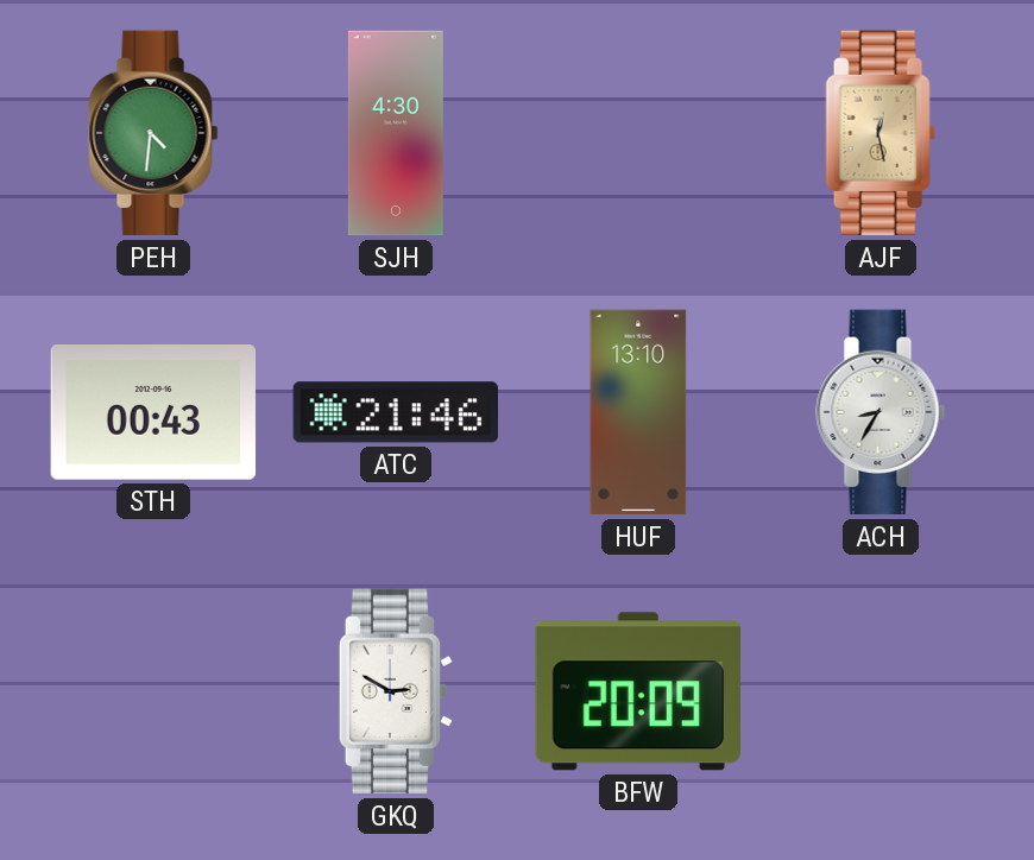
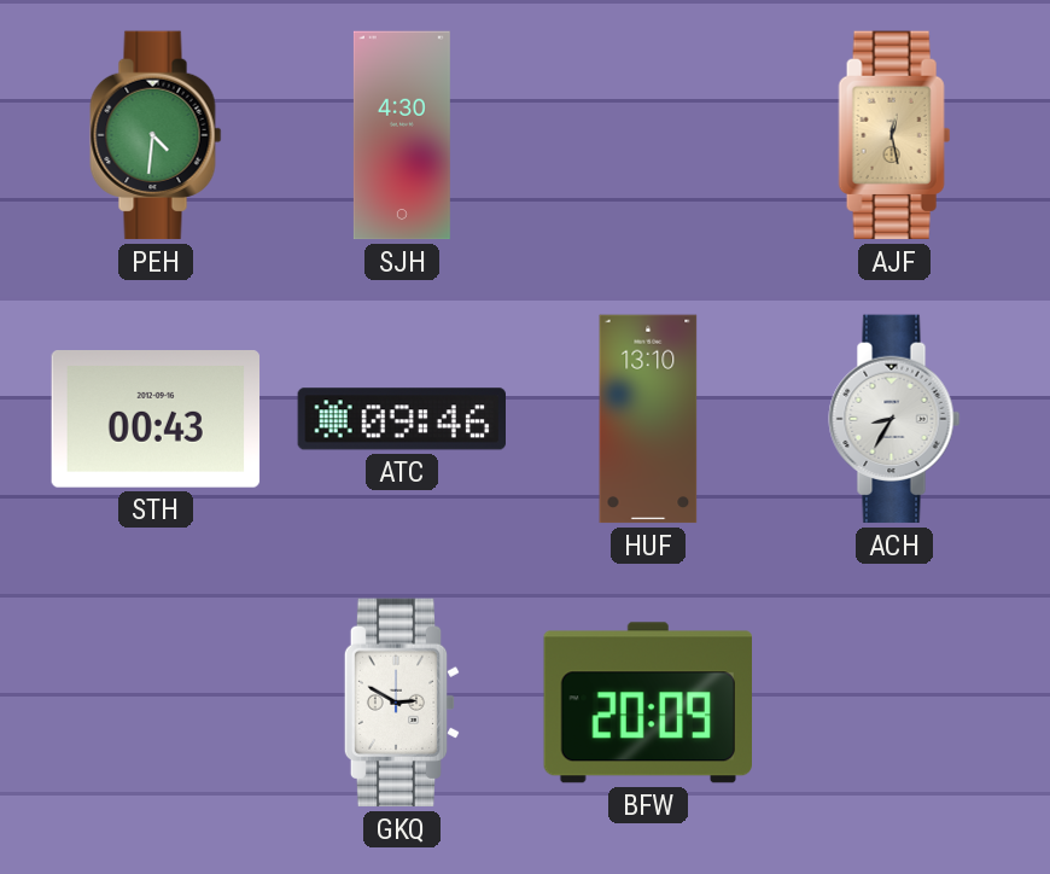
ATC: 21:46 -> 09:46
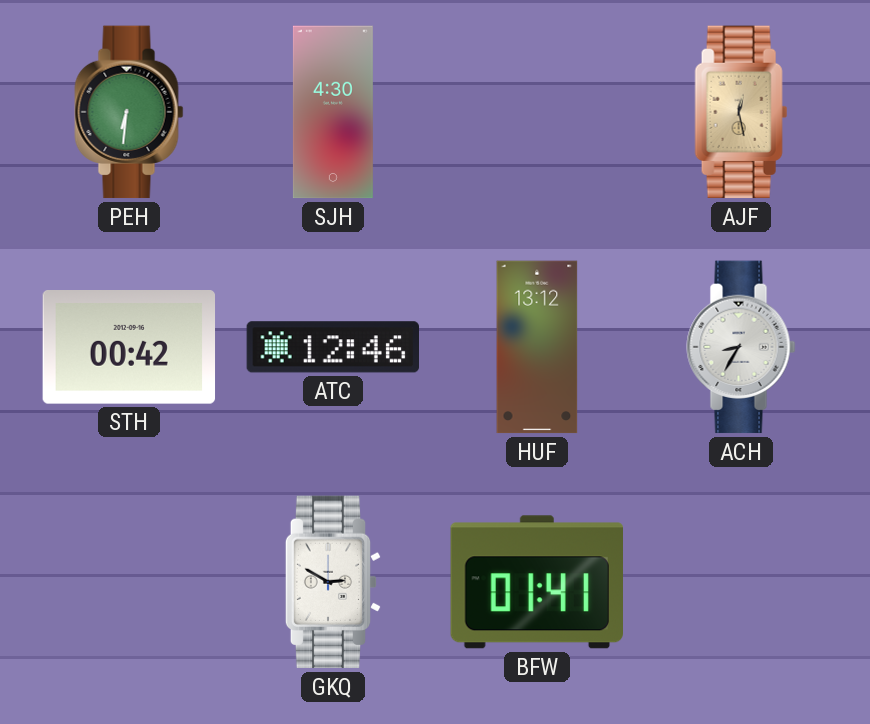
PEH: 4:31 -> 6:31
STH: 00:43 -> 00:42
ATC: 09:46 -> 12:46
HUF: 13:10 -> 13:12
BFW: 20:09 -> 01:41
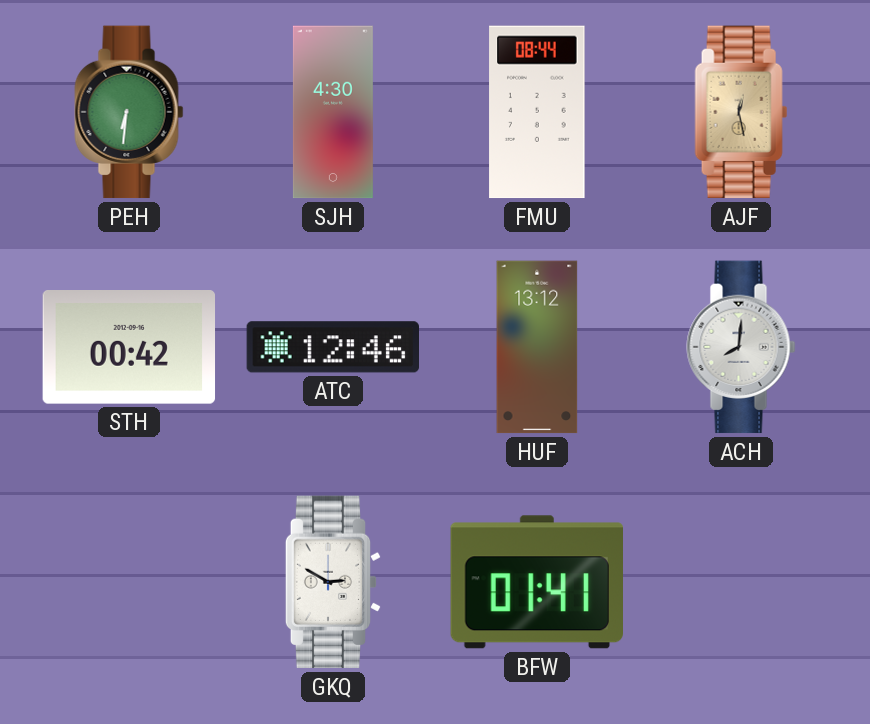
FMU: none -> 08:44
ACH: 8:35 -> 8:01
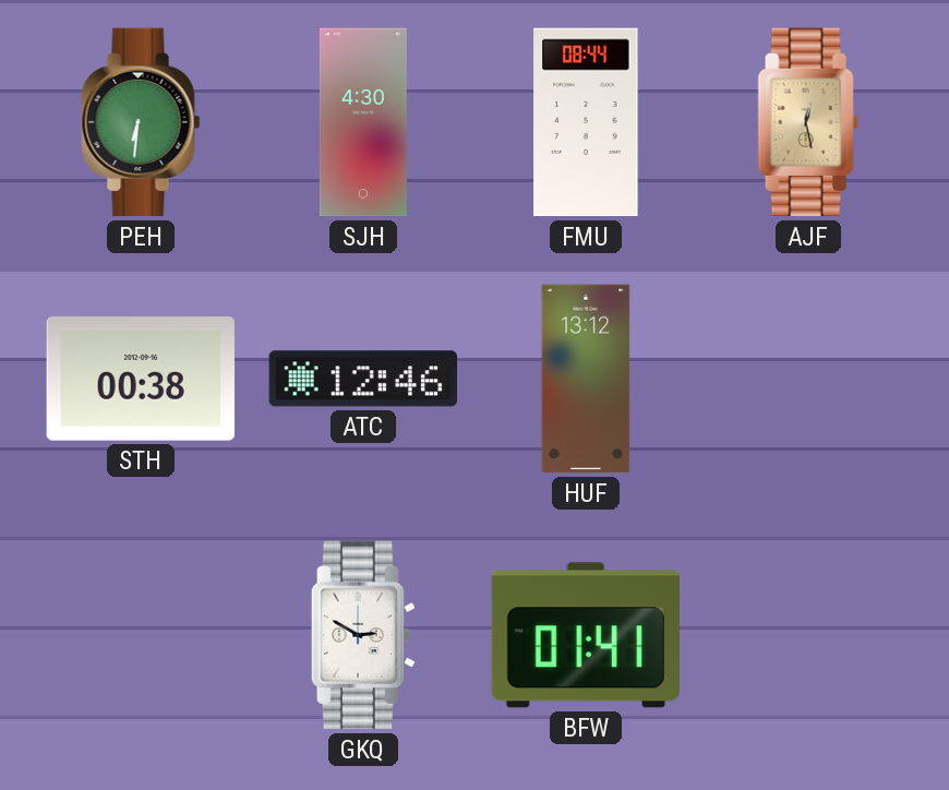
STH: 00:42 -> 00:38
ACH: 8:01 -> none
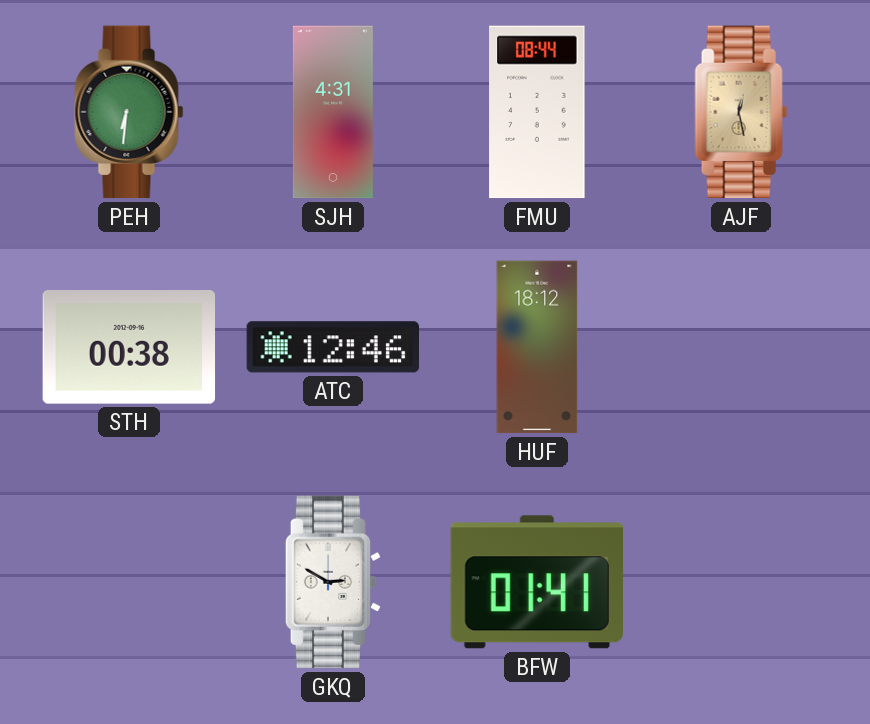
SJH: 4:30 -> 4:31
HUF: 13:12 -> 18:12
